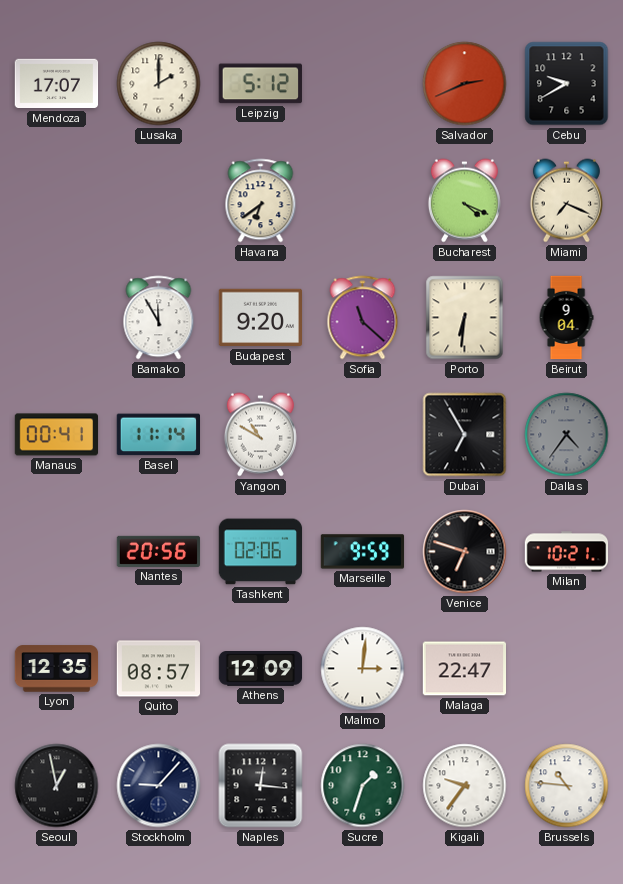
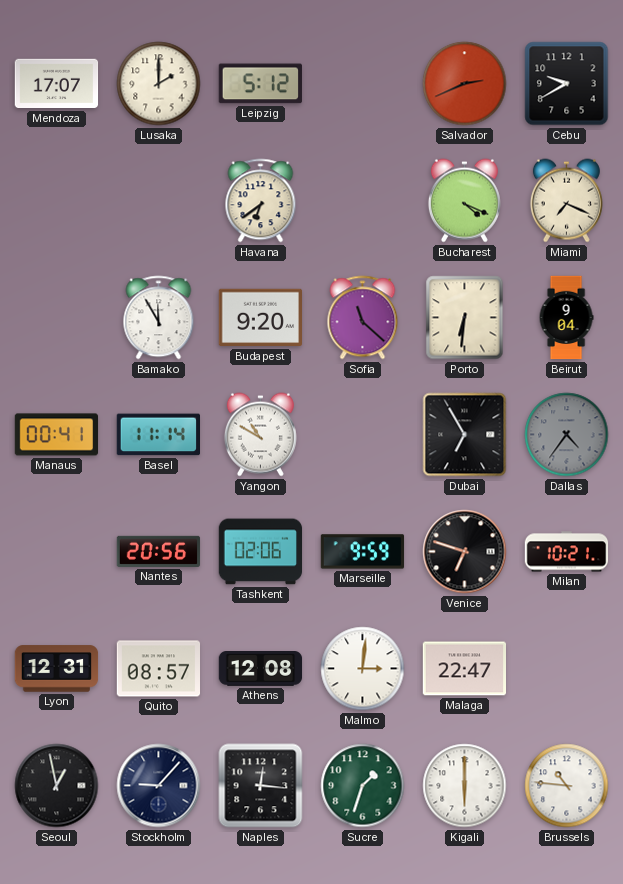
Lyon: 12:35 -> 12:31
Athens: 12:09 -> 12:08
Kigali: 9:36 -> 6:00
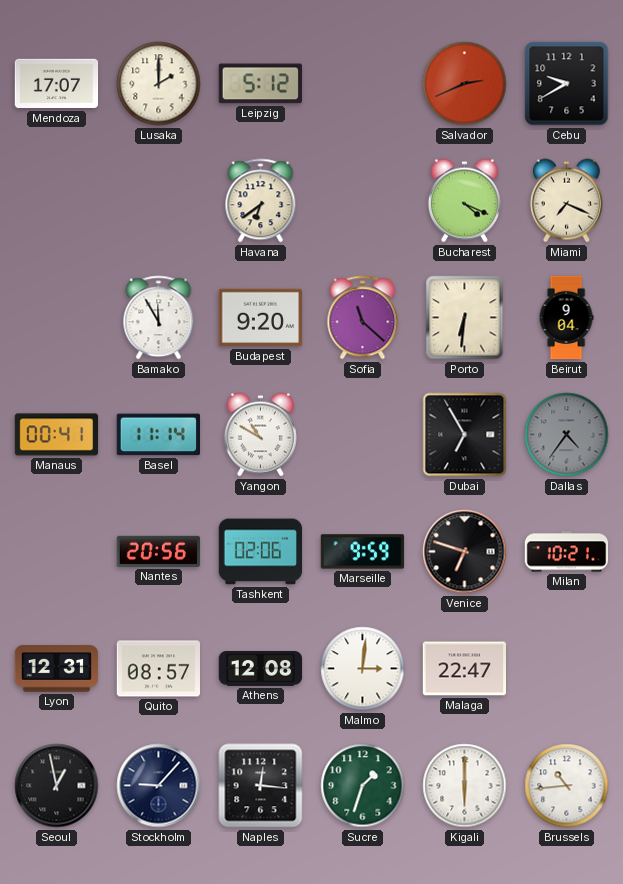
Brussels: 10:46 -> 10:44
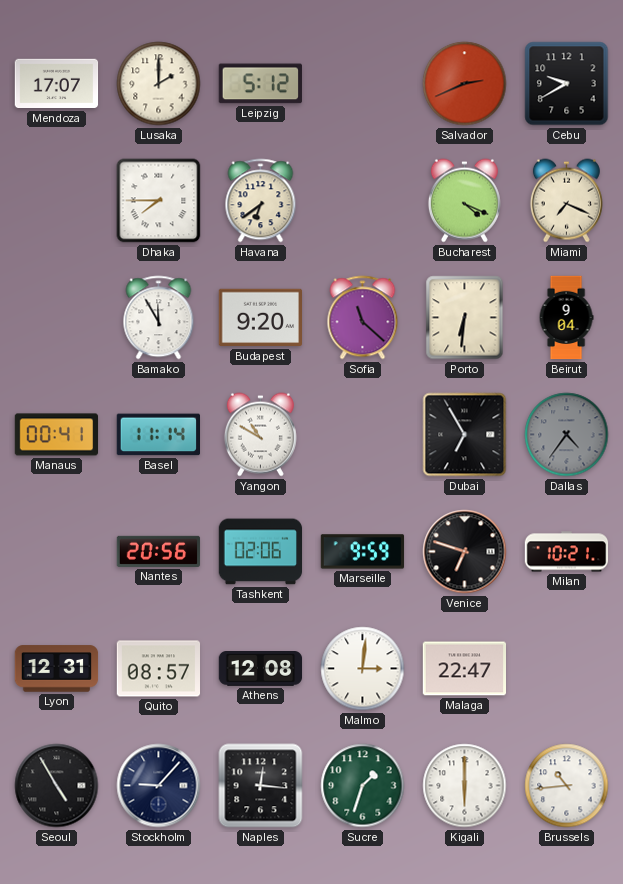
Dhaka: none -> 7:45
Seoul: 12:58 -> 4:55
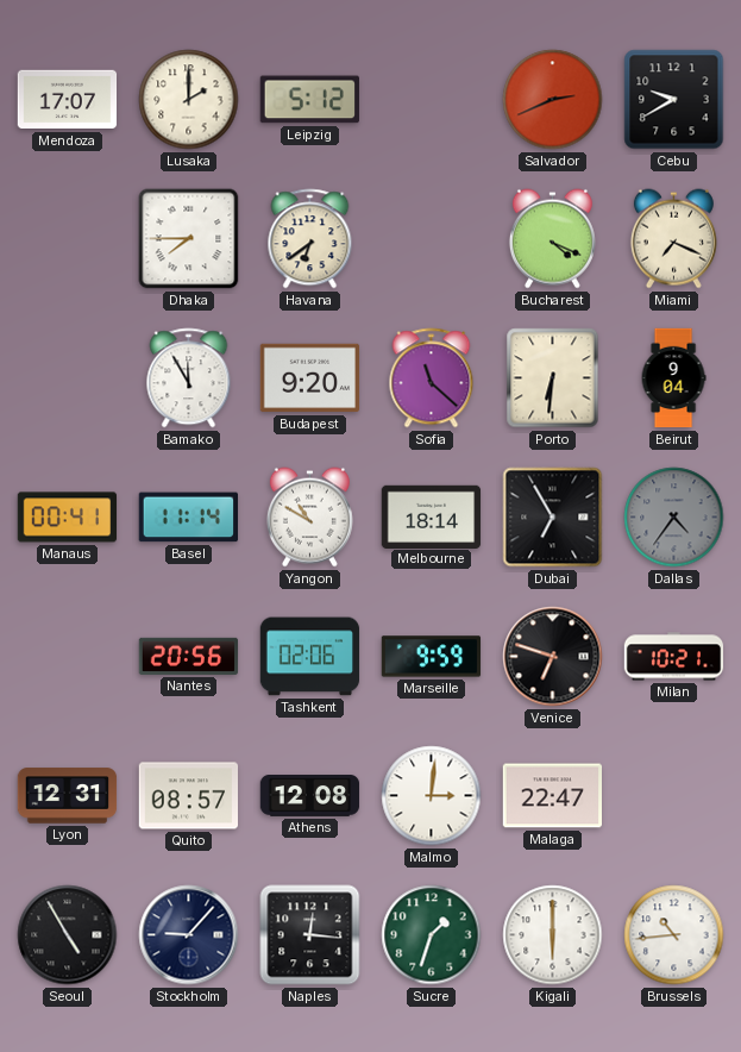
Melbourne: none -> 18:14
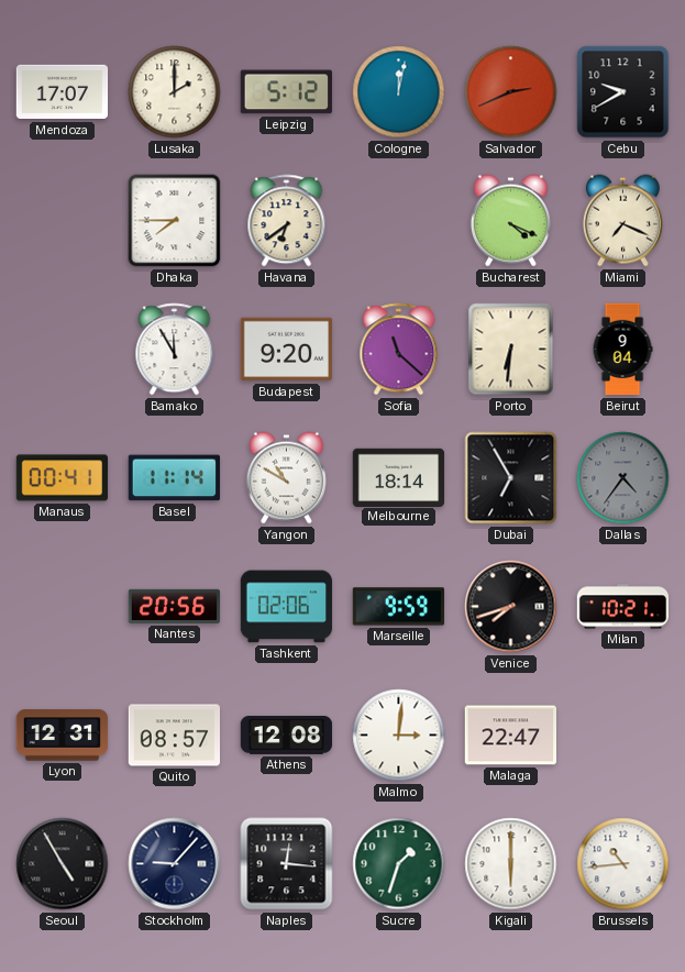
Cologne: none -> 12:02
Venice: 6:48 -> 7:42
